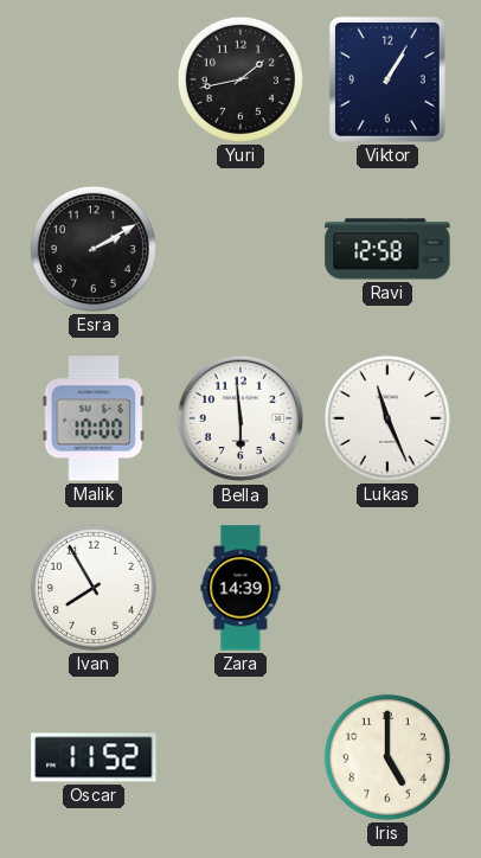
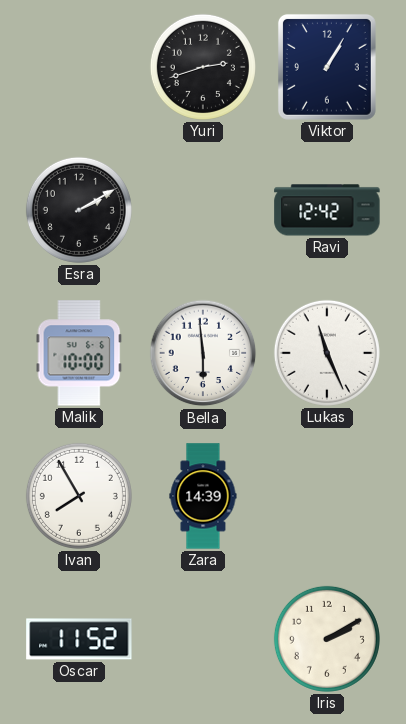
Yuri: 1:43 -> 2:42
Ravi: 12:58 -> 12:42
Iris: 5:00 -> 2:10
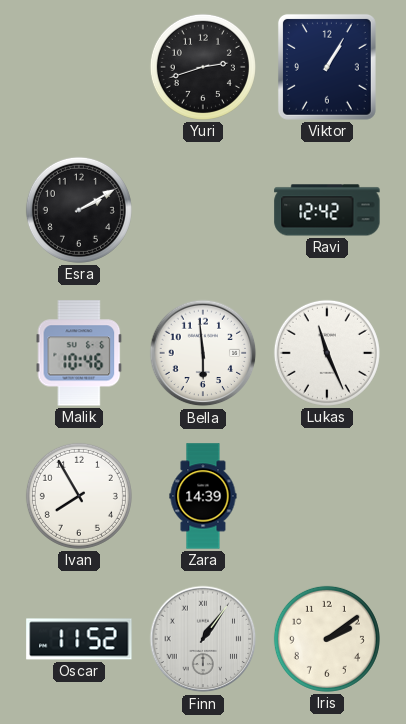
Malik: 10:00 -> 10:46
Finn: none -> 1:06
Iris: 2:10 -> 2:09
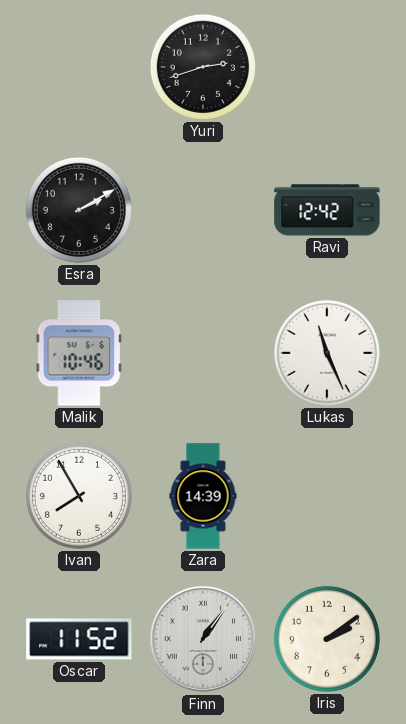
Viktor: 1:05 -> none
Bella: 5:59 -> none
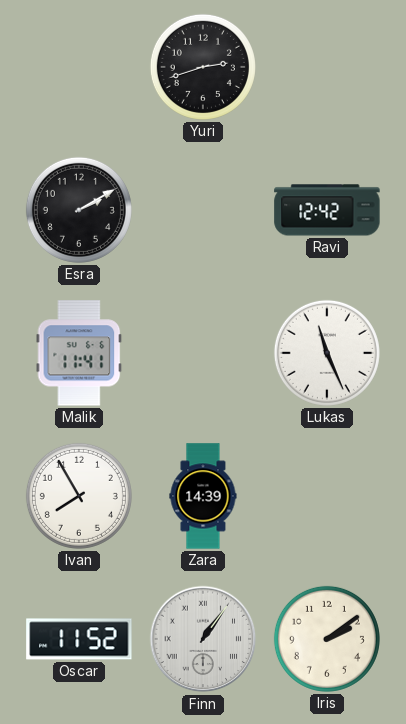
Malik: 10:46 -> 11:41
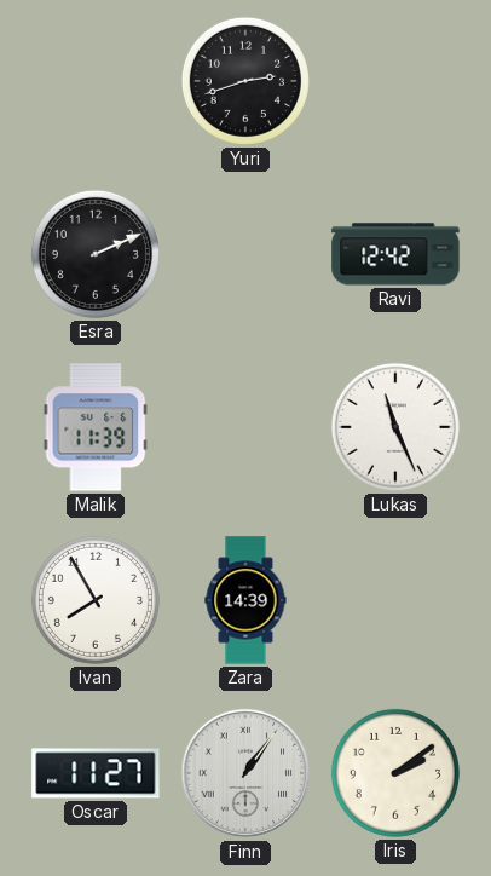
Esra: 2:10 -> 2:11
Malik: 11:41 -> 11:39
Oscar: 11:52 -> 11:27
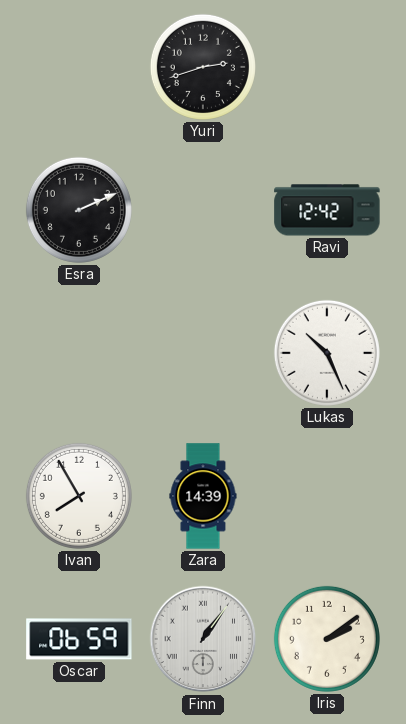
Malik: 11:39 -> none
Lukas: 11:26 -> 10:26
Oscar: 11:27 -> 06:59
